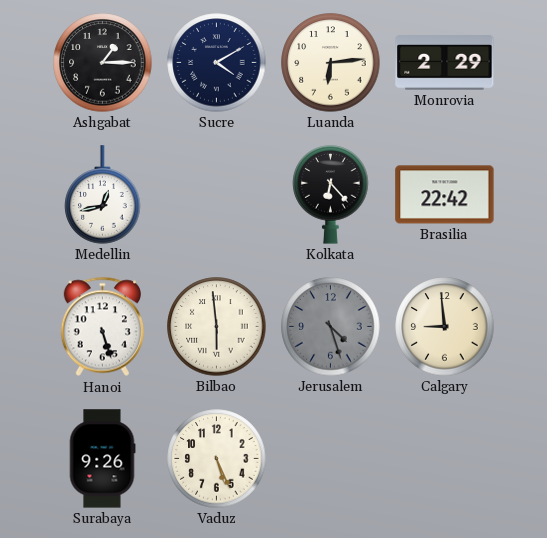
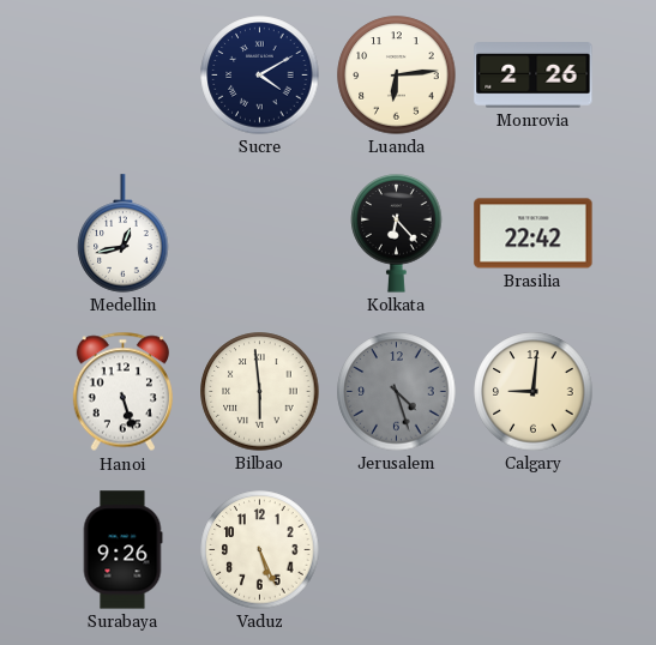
Ashgabat: 1:15 -> none
Monrovia: 2:29 -> 2:26
Calgary: 8:59 -> 9:01
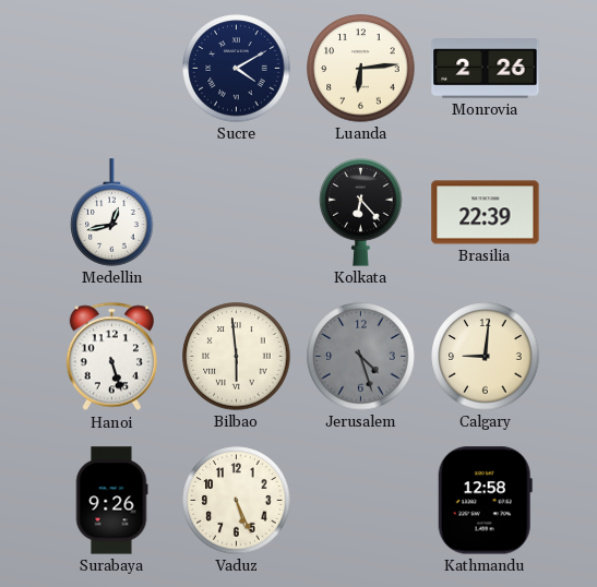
Brasilia: 22:42 -> 22:39
Kathmandu: none -> 12:58
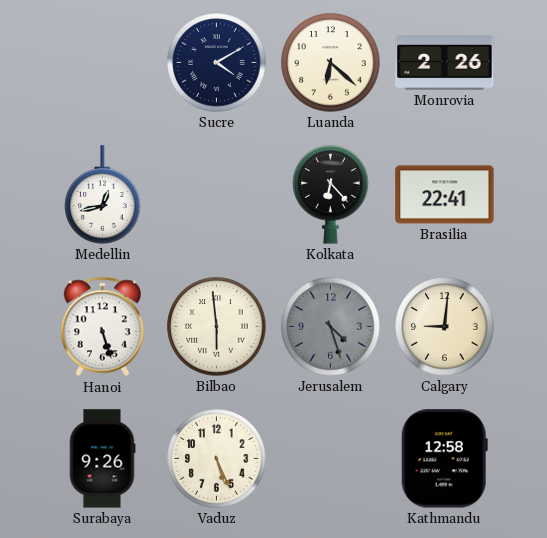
Luanda: 6:14 -> 6:22
Brasilia: 22:39 -> 22:41
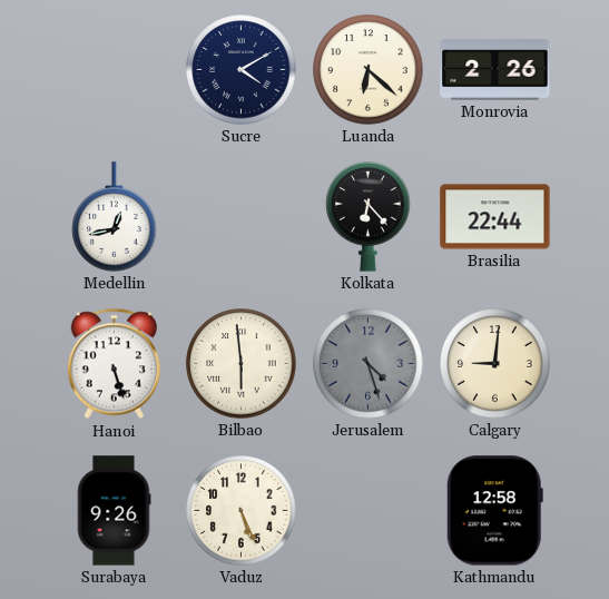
Brasilia: 22:41 -> 22:44
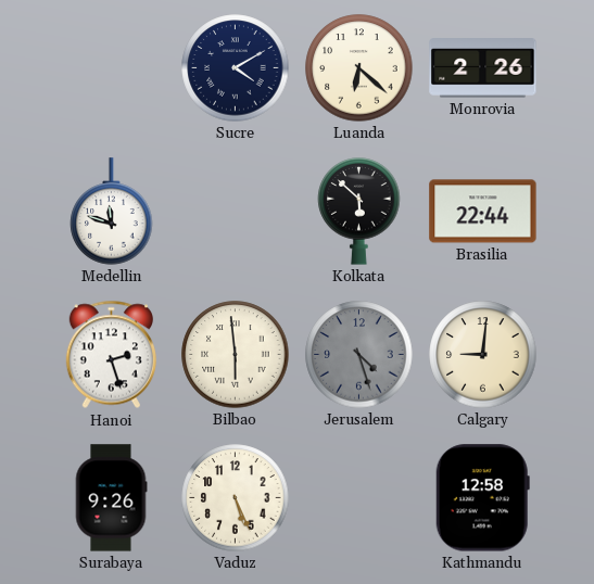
Medellin: 12:43 -> 11:48
Kolkata: 6:23 -> 5:52
Hanoi: 5:27 -> 2:27
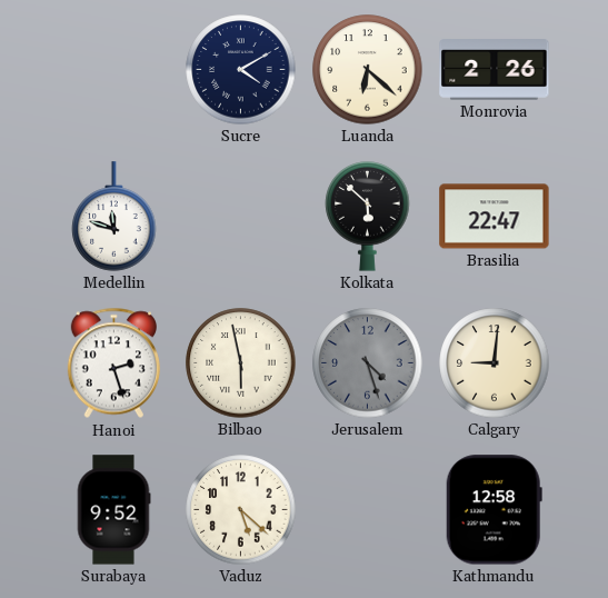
Brasilia: 22:44 -> 22:47
Bilbao: 5:59 -> 5:58
Surabaya: 9:26 -> 9:52
Vaduz: 5:26 -> 5:22
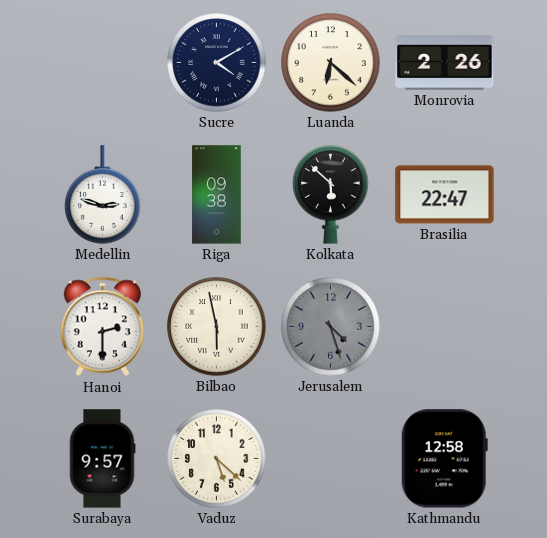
Medellin: 11:48 -> 2:48
Riga: none -> 09:38
Hanoi: 2:27 -> 2:30
Calgary: 9:01 -> none
Surabaya: 9:52 -> 9:57
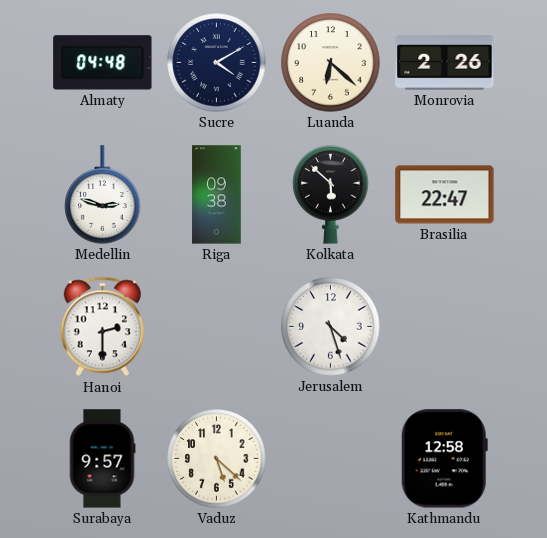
Almaty: none -> 04:48
Bilbao: 5:58 -> none
Jerusalem dial: grey -> white
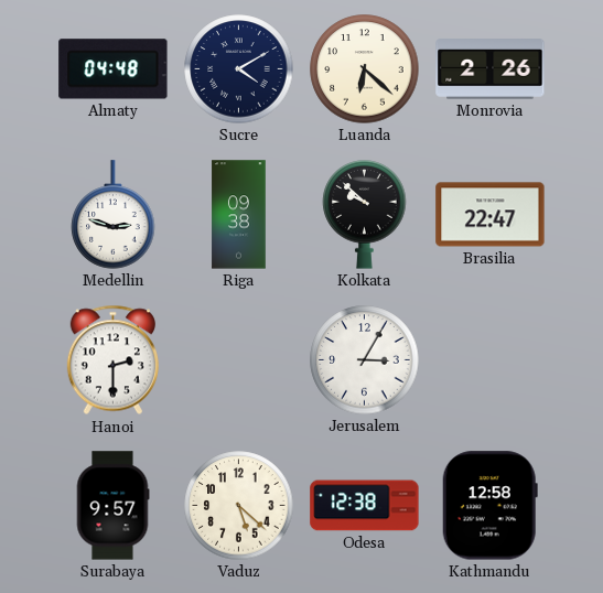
Kolkata: 5:52 -> 9:52
Jerusalem: 4:27 -> 3:05
Odesa: none -> 12:38
